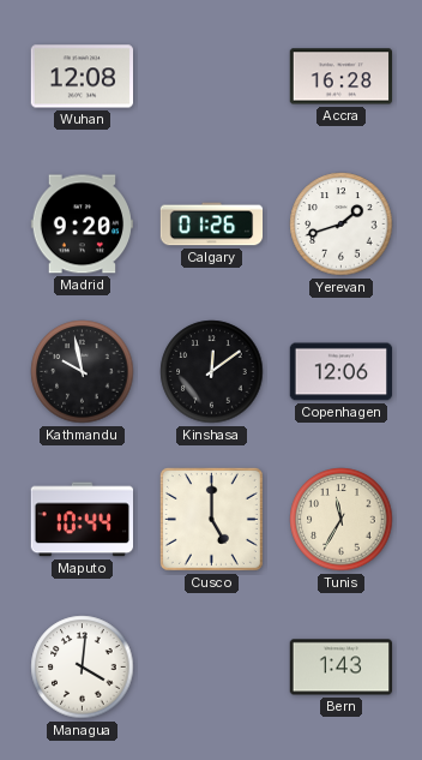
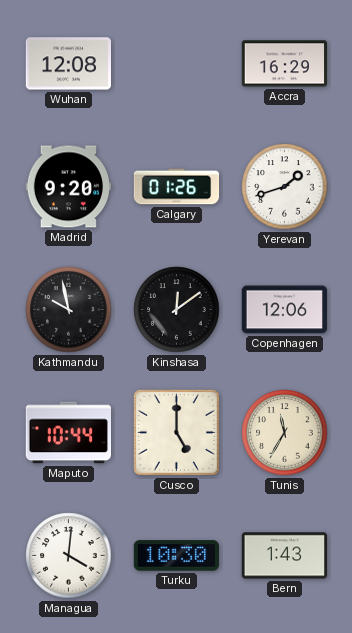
Accra: 16:28 -> 16:29
Turku: none -> 10:30
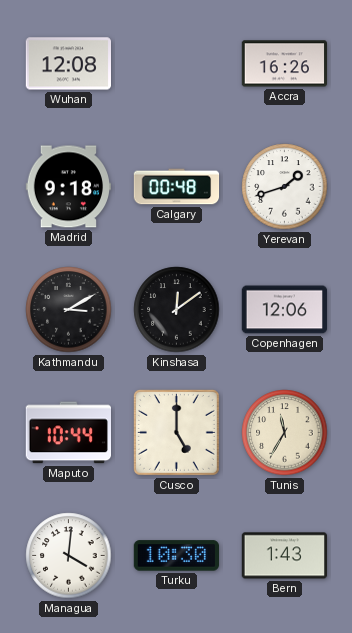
Accra: 16:29 -> 16:26
Madrid: 9:20 -> 9:18
Calgary: 01:26 -> 00:48
Kathmandu: 9:58 -> 3:10
